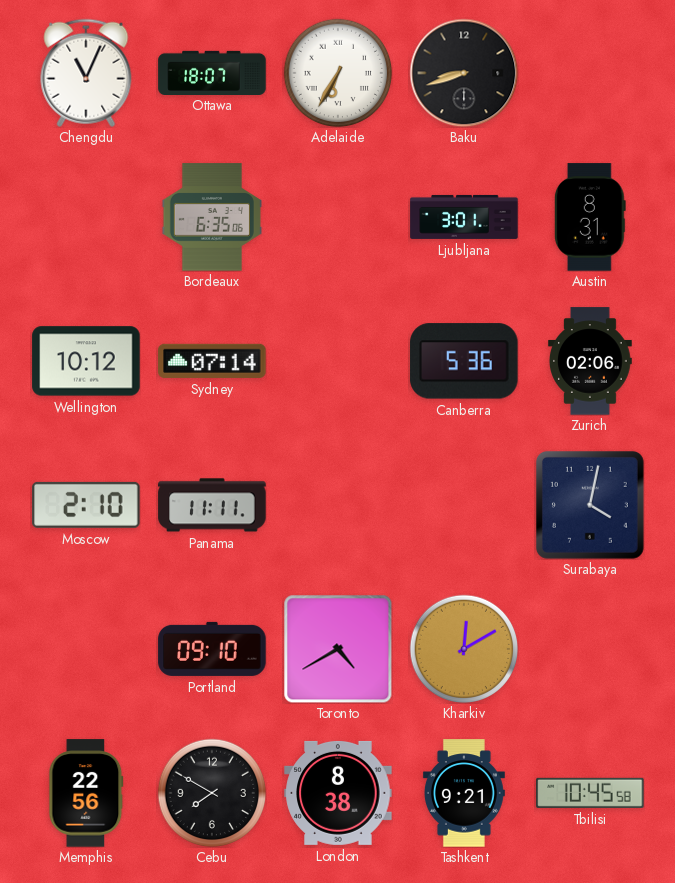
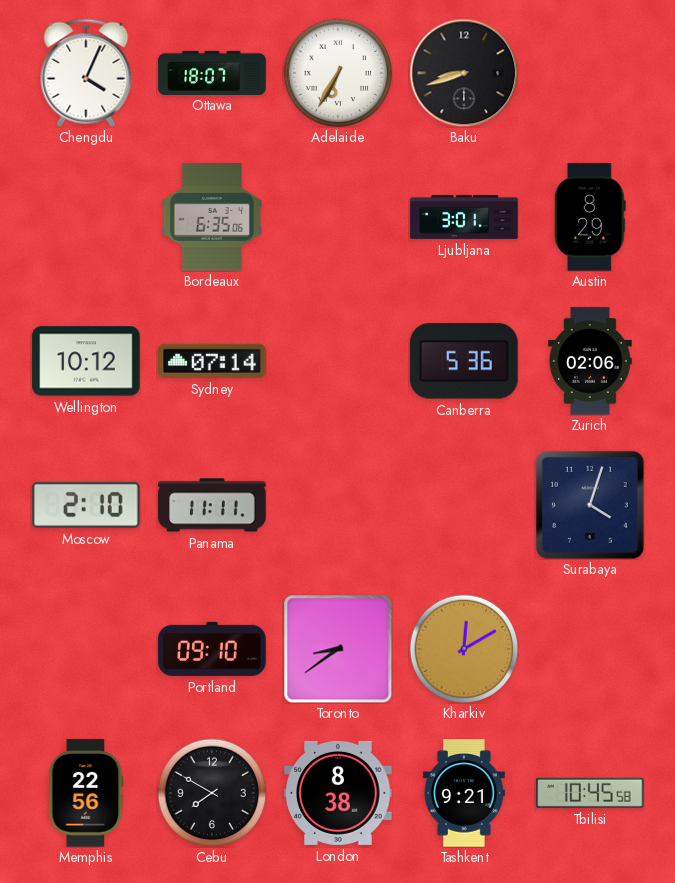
Chengdu: 11:04 -> 4:04
Austin: 8:31 -> 8:29
Surabaya: 4:02 -> 4:03
Toronto: 4:40 -> 8:39
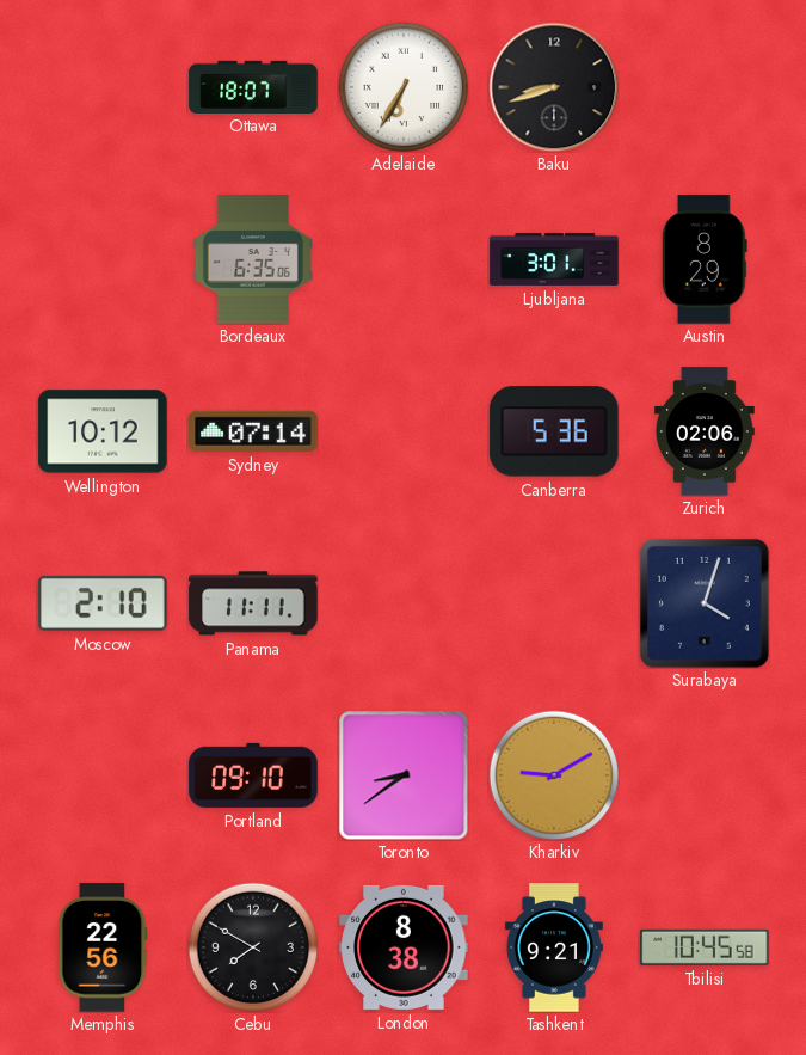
Chengdu: 4:04 -> none
Kharkiv: 12:10 -> 9:10
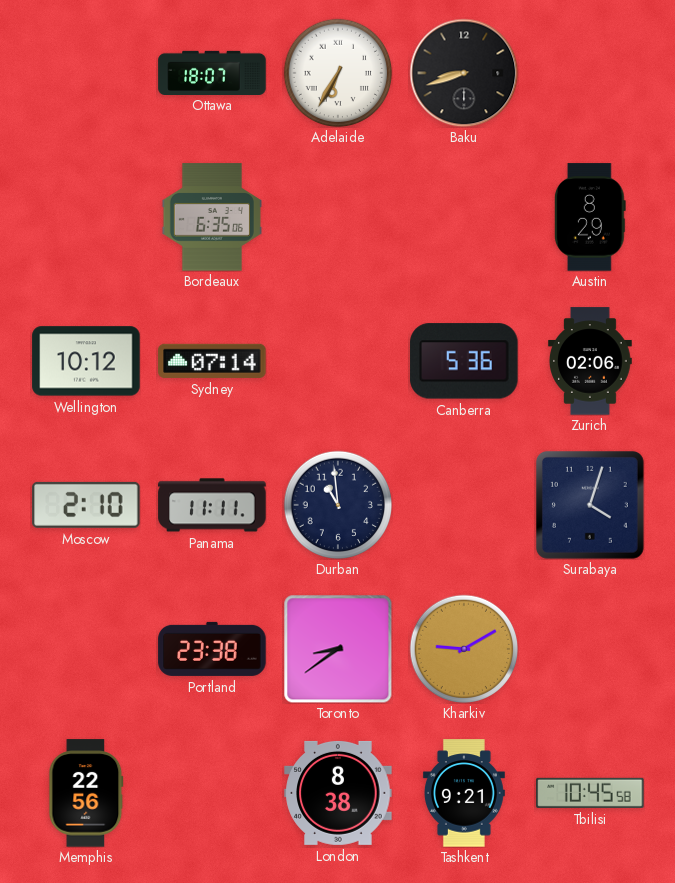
Ljubljana: 3:01 -> none
Durban: none -> 10:59
Portland: 09:10 -> 23:38
Cebu: 7:50 -> none
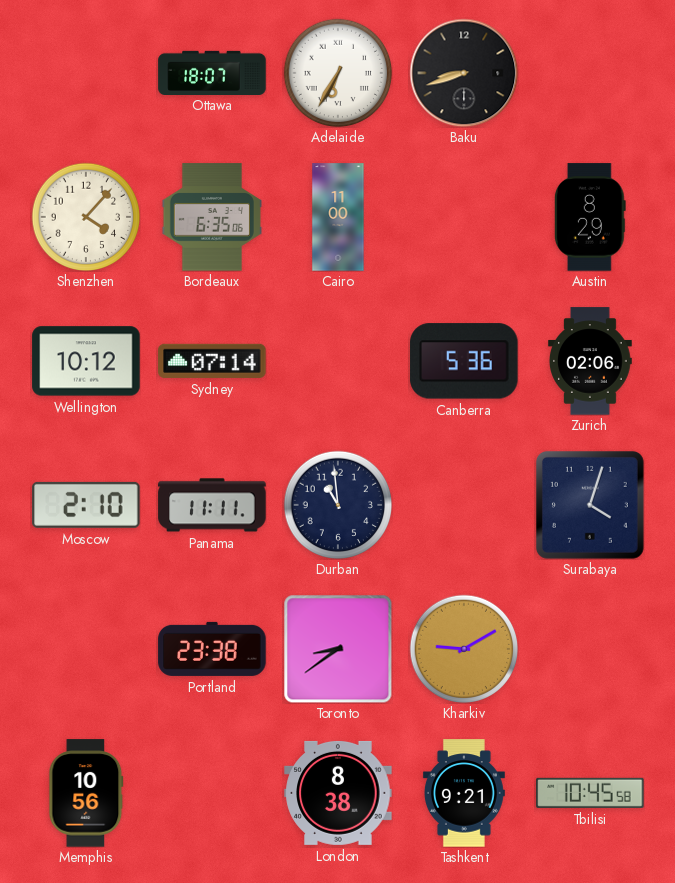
Shenzhen: none -> 4:07
Cairo: none -> 11:00
Memphis: 22:56 -> 10:56
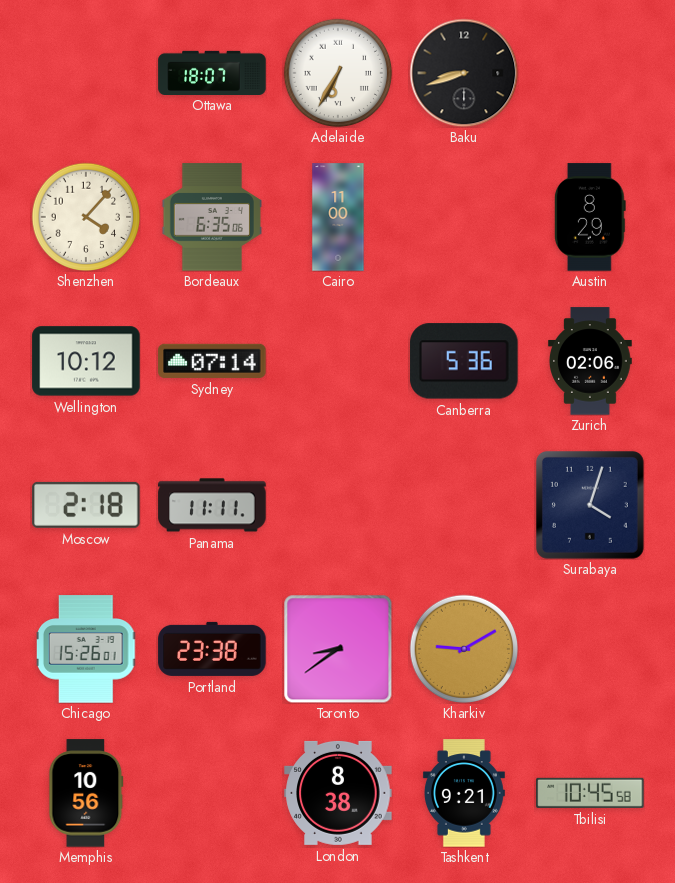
Moscow: 2:10 -> 2:18
Durban: 10:59 -> none
Chicago: none -> 15:26
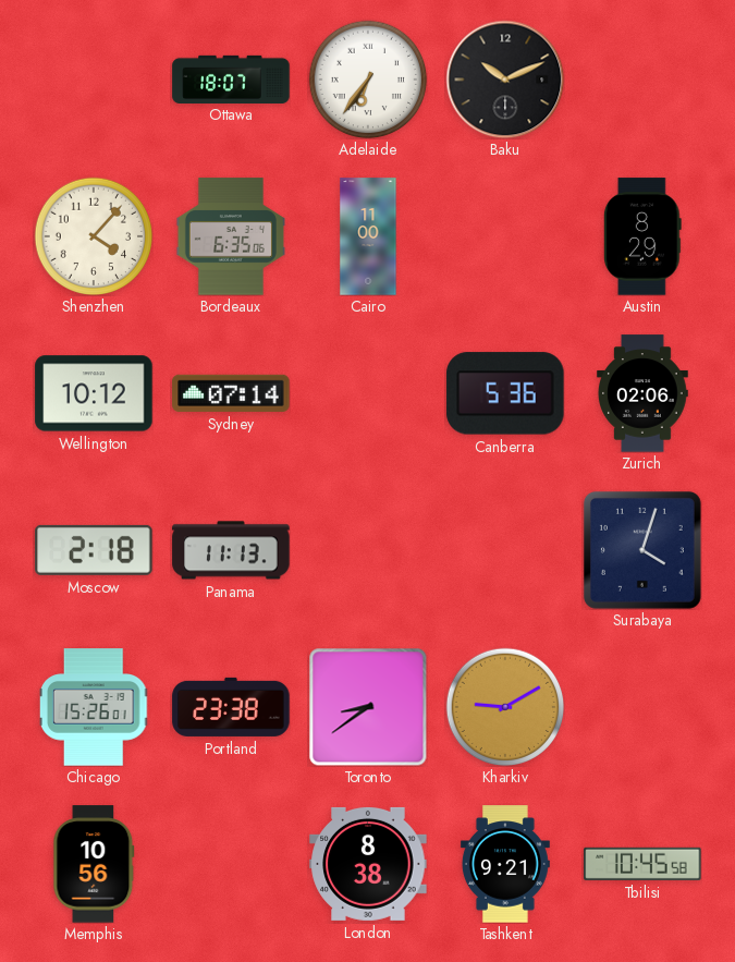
Adelaide: 6:35 -> 6:36
Baku: 8:42 -> 10:11
Panama: 11:11 -> 11:13
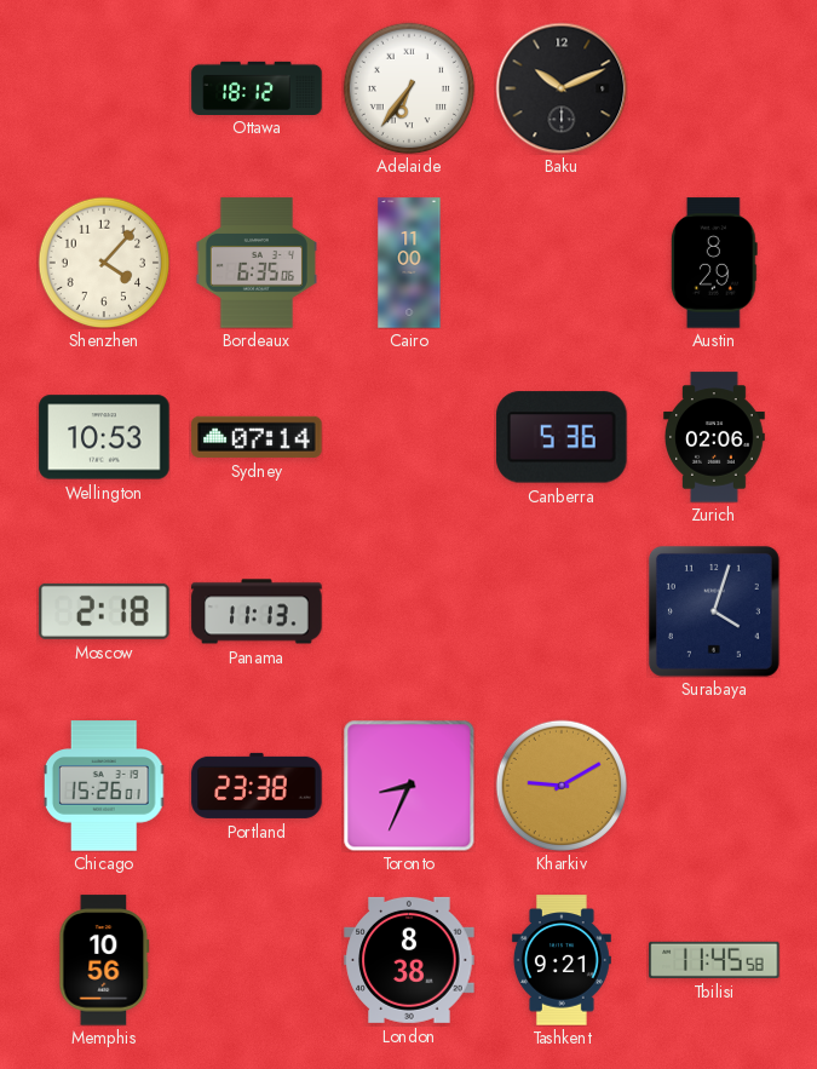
Ottawa: 18:07 -> 18:12
Wellington: 10:12 -> 10:53
Toronto: 8:39 -> 8:34
Tbilisi: 10:45 -> 11:45
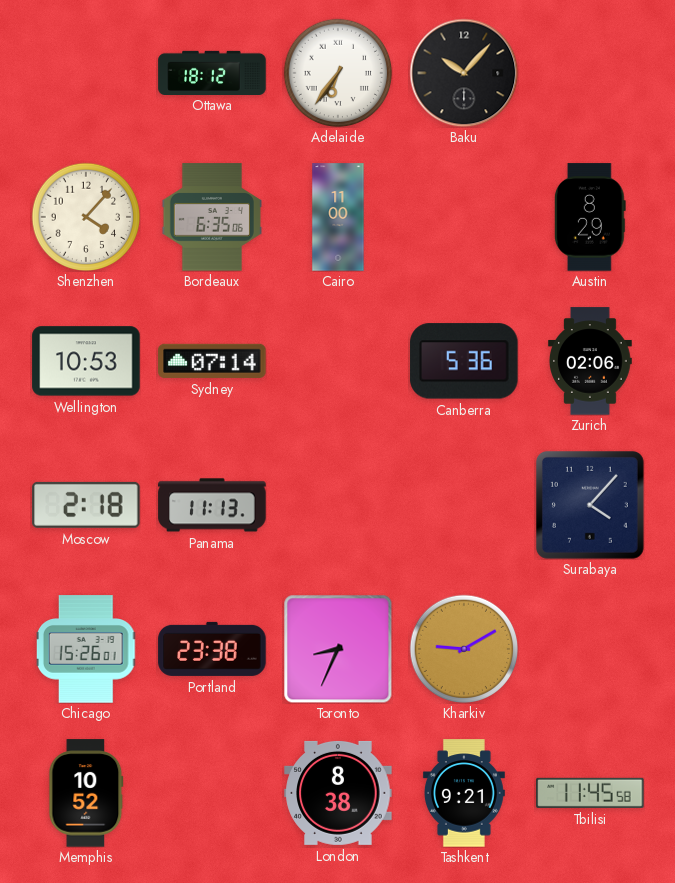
Baku: 10:11 -> 10:07
Surabaya: 4:03 -> 4:07
Memphis: 10:56 -> 10:52
